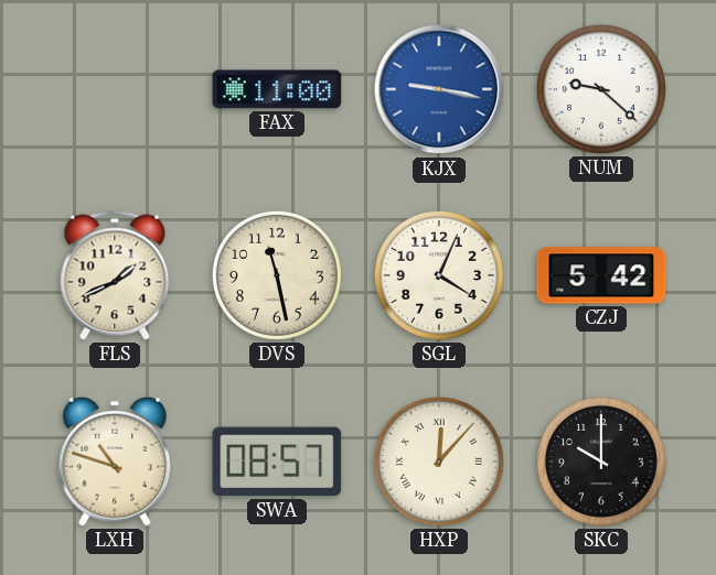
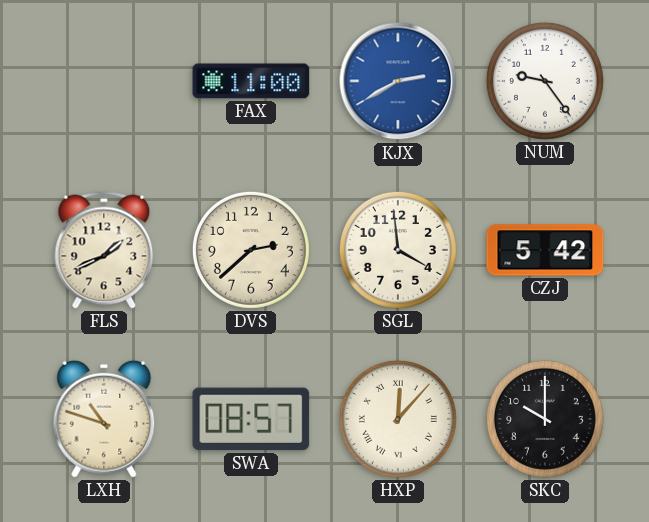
KJX: 9:17 -> 2:40
NUM: 9:22 -> 9:24
DVS: 11:28 -> 2:38
SGL: 4:04 -> 3:59
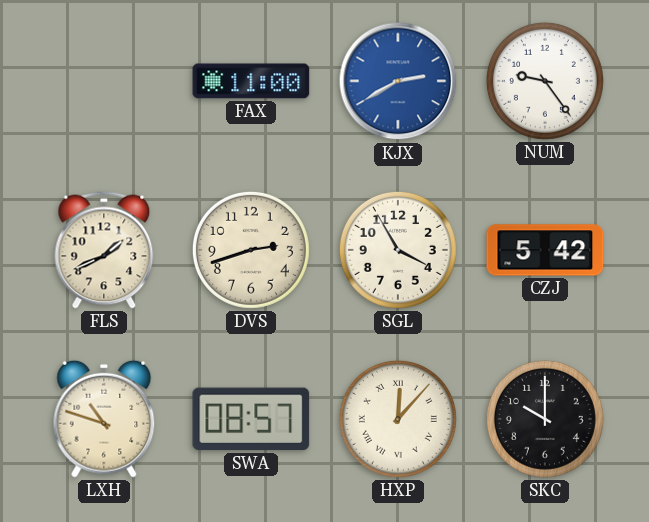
DVS: 2:38 -> 2:42
SGL: 3:59 -> 3:55
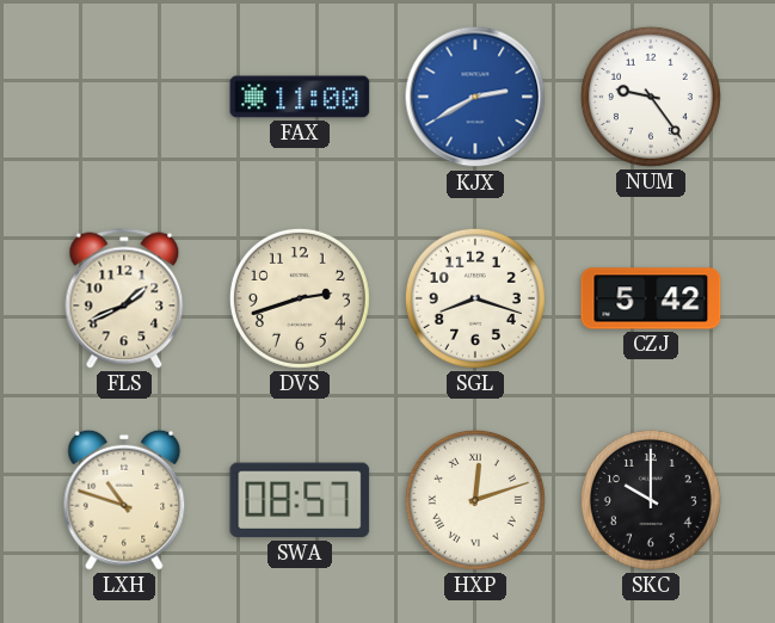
SGL: 3:55 -> 8:18
HXP: 12:07 -> 12:12
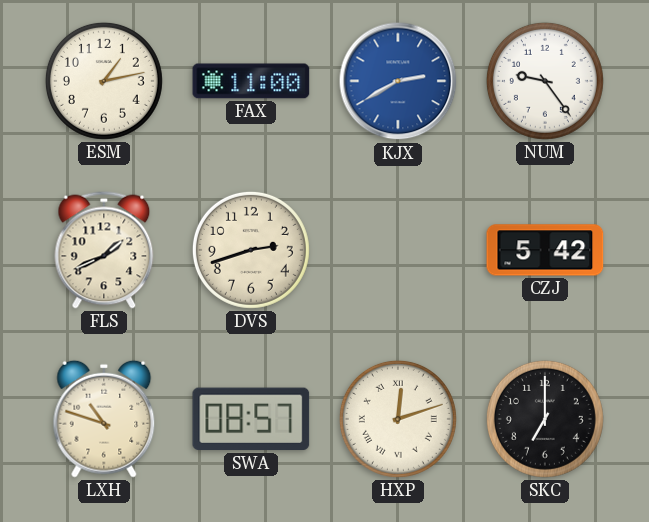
ESM: none -> 1:13
SGL: 8:18 -> none
SKC: 10:00 -> 7:00
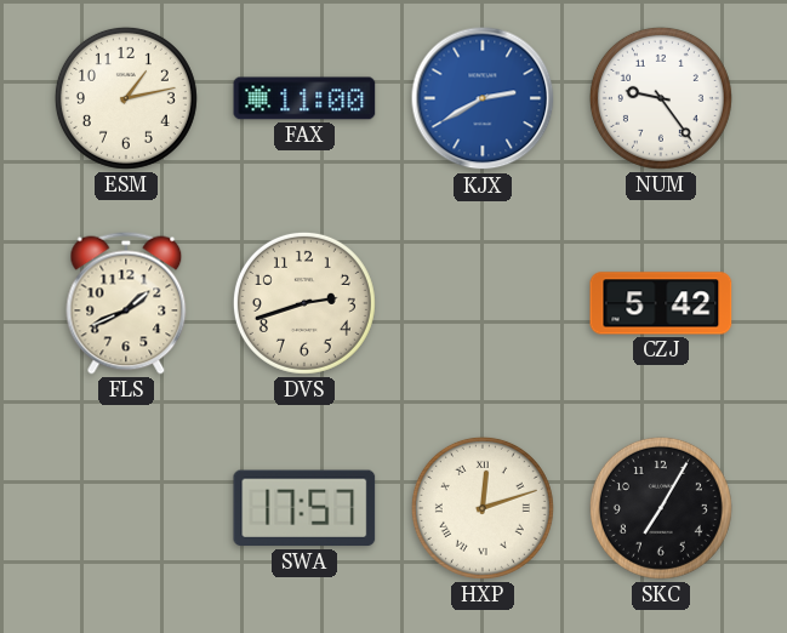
LXH: 10:48 -> none
SWA: 08:57 -> 17:57
SKC: 7:00 -> 7:05
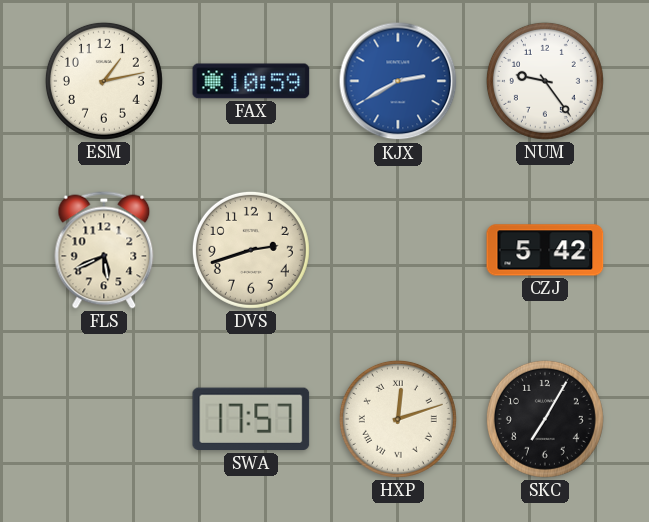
FAX: 11:00 -> 10:59
FLS: 1:41 -> 5:41
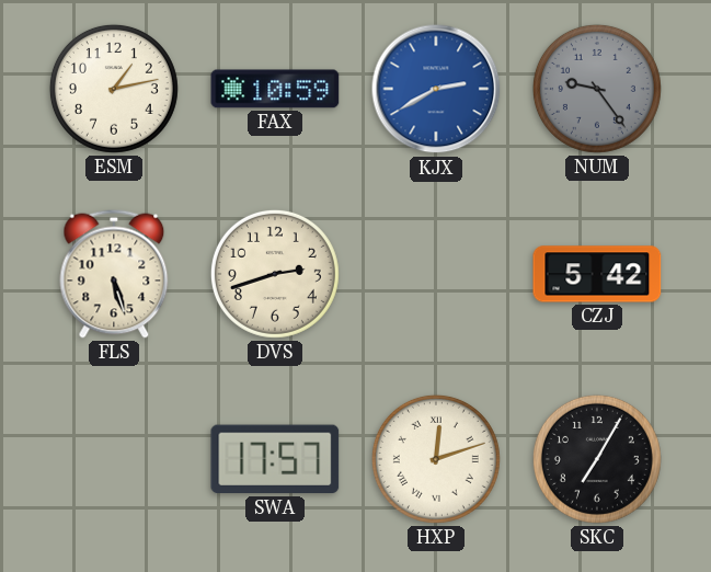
NUM dial: white -> grey
FLS: 5:41 -> 5:27
